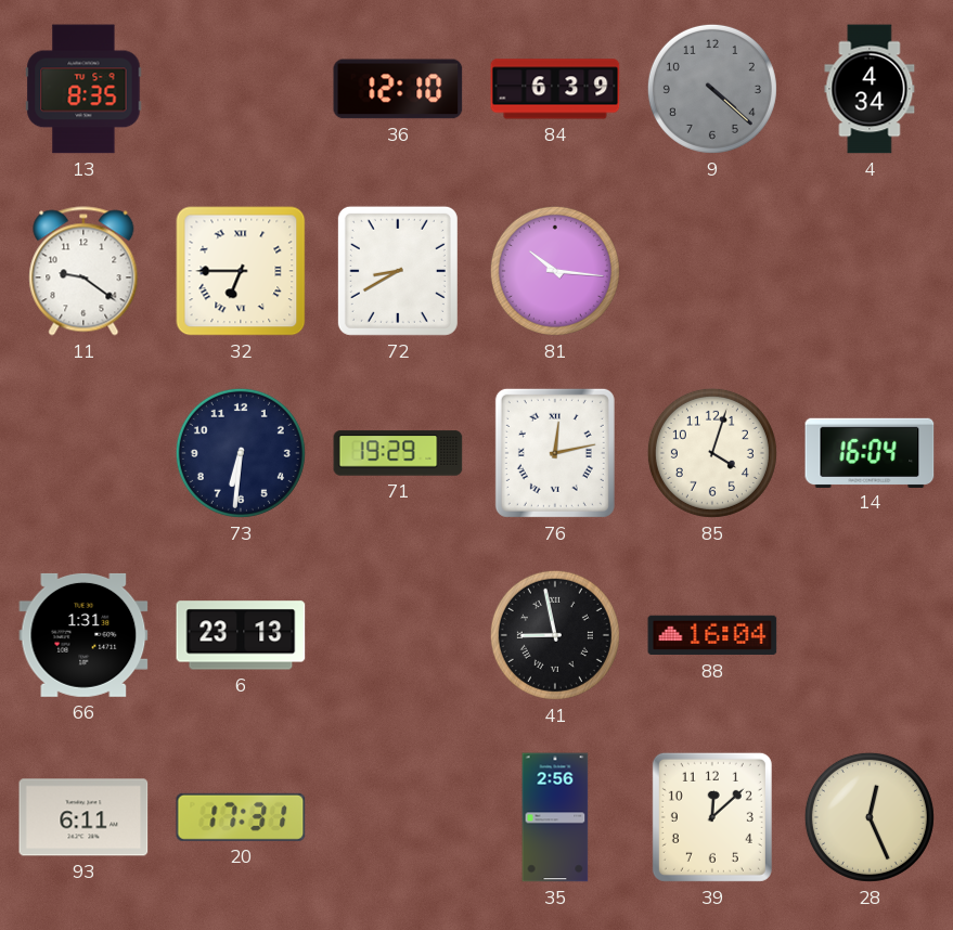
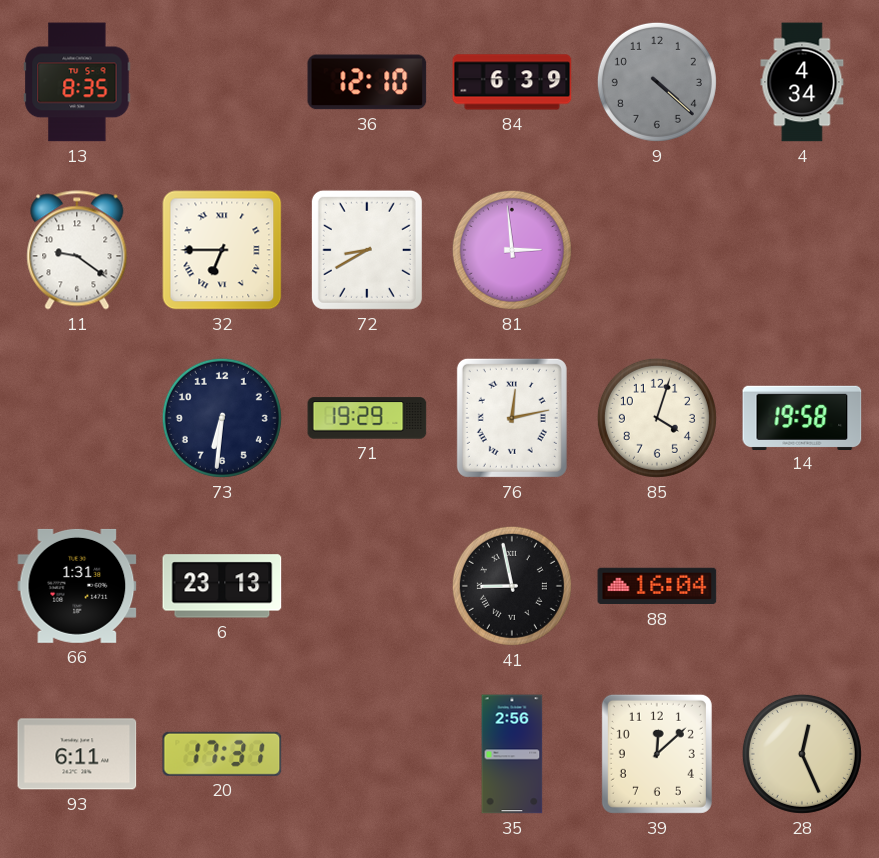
81: 10:16 -> 2:59
14: 16:04 -> 19:58
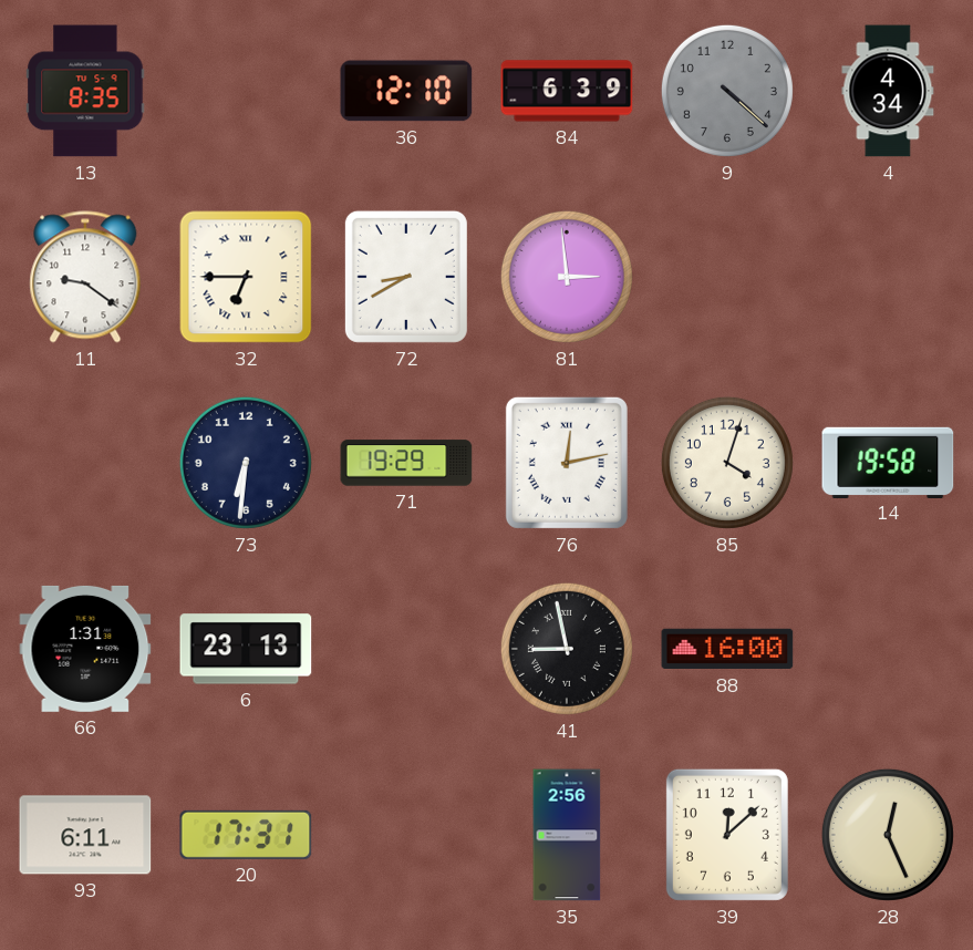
88: 16:04 -> 16:00
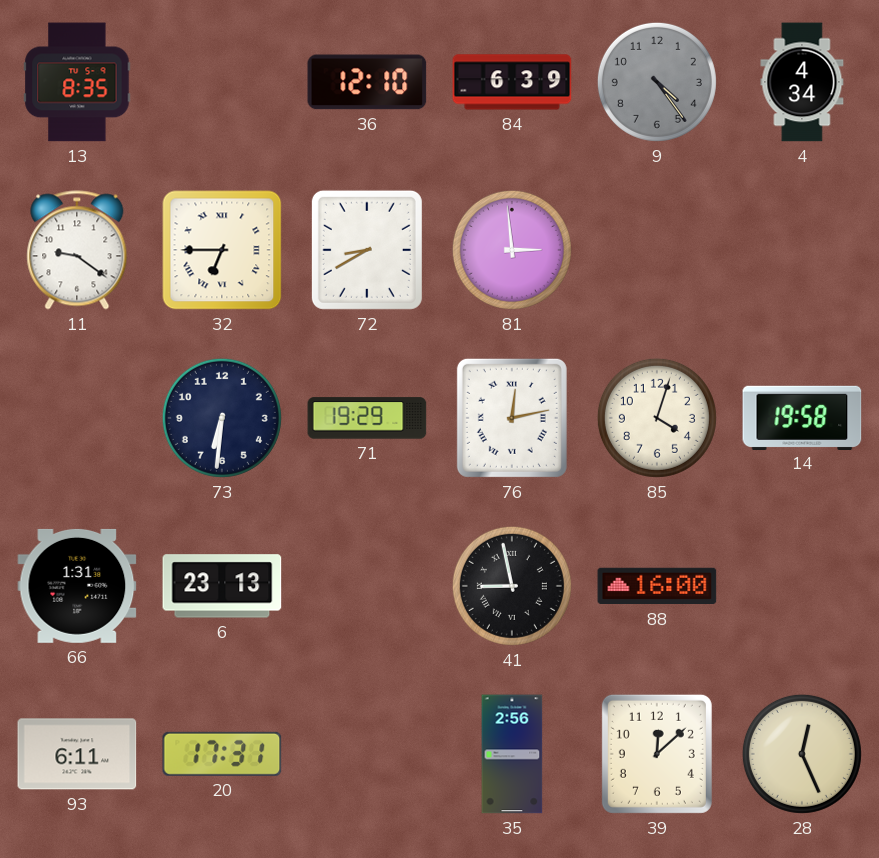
9: 4:22 -> 4:24
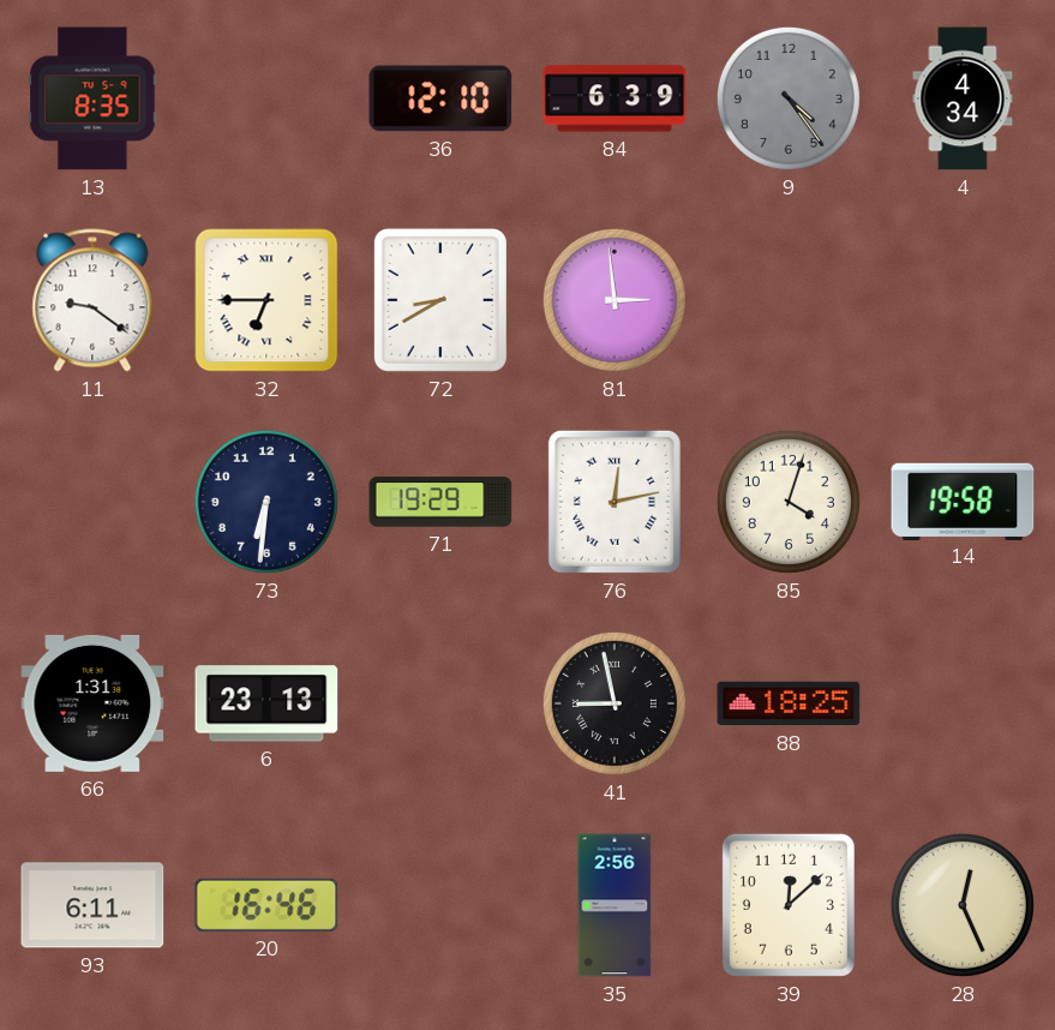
88: 16:00 -> 18:25
20: 17:31 -> 16:46
